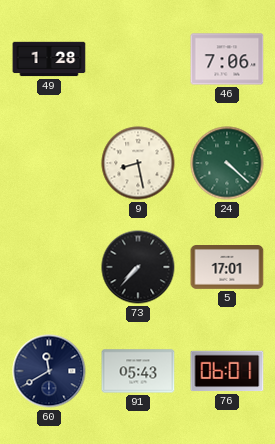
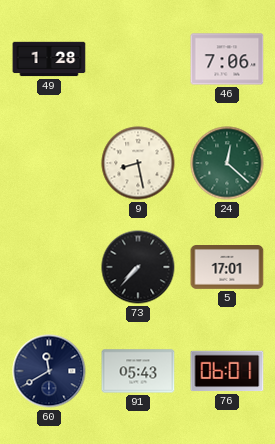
24: 4:22 -> 12:22
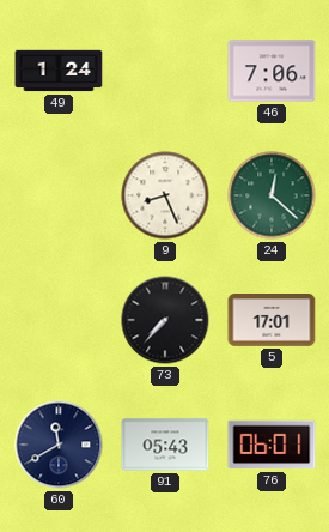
49: 1:28 -> 1:24
9: 8:28 -> 8:26
